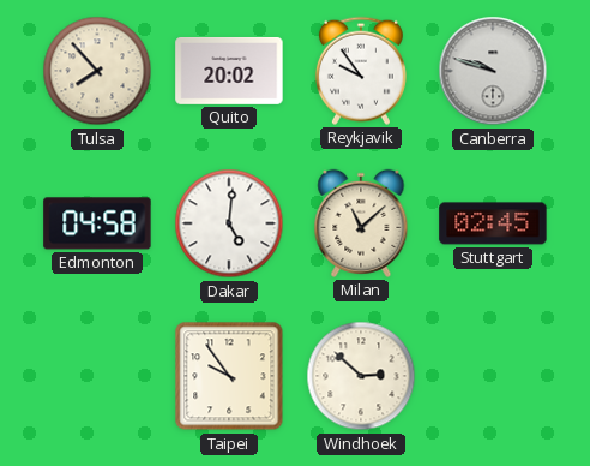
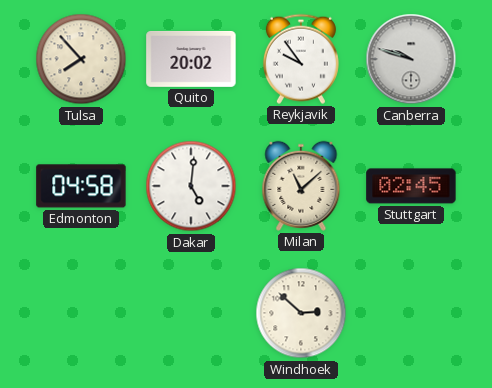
Taipei: 9:54 -> none
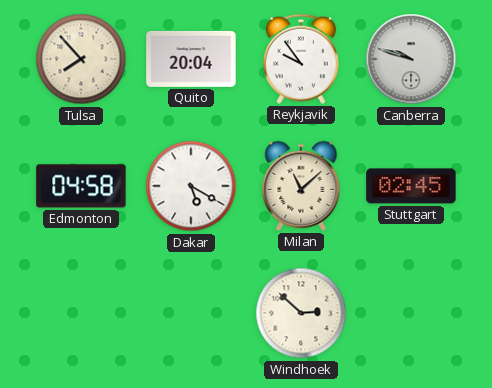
Quito: 20:02 -> 20:04
Dakar: 5:01 -> 5:20
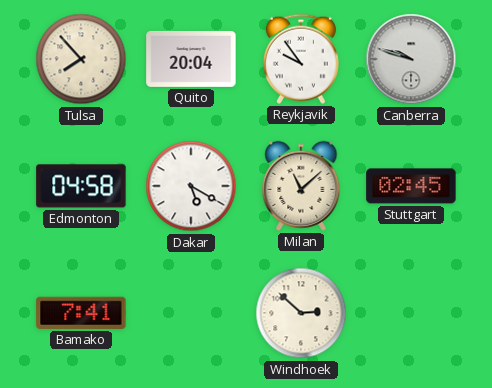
Bamako: none -> 7:41
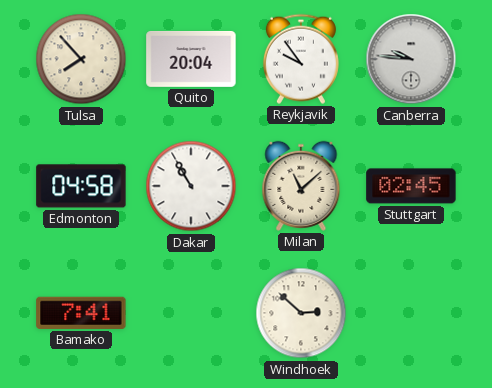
Canberra: 9:48 -> 9:46
Dakar: 5:20 -> 10:55
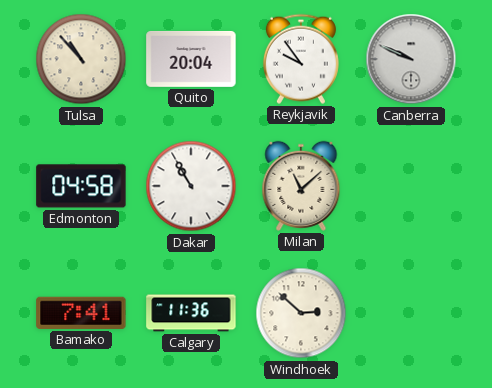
Tulsa: 7:53 -> 10:53
Canberra: 9:46 -> 9:49
Stuttgart: 02:45 -> none
Calgary: none -> 11:36
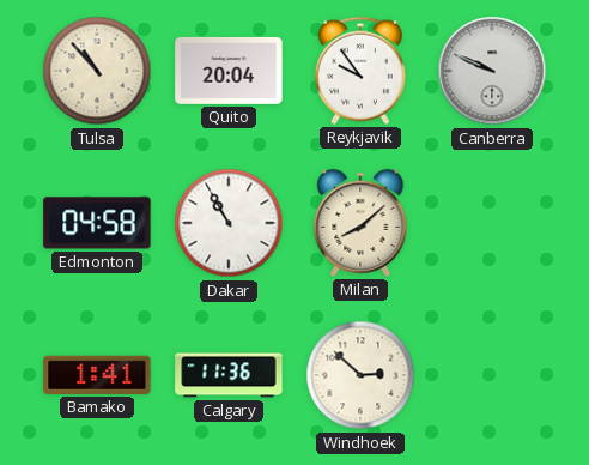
Milan: 11:08 -> 8:08
Bamako: 7:41 -> 1:41
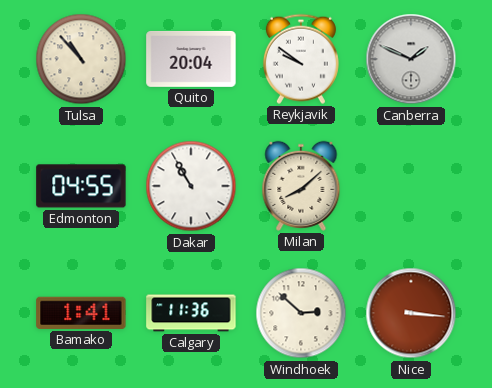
Reykjavik: 9:54 -> 9:51
Canberra: 9:49 -> 1:49
Edmonton: 04:58 -> 04:55
Nice: none -> 3:16
